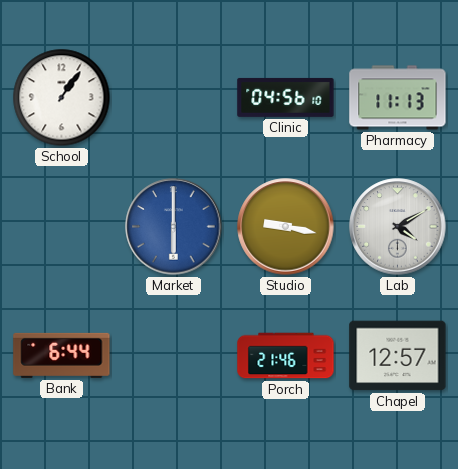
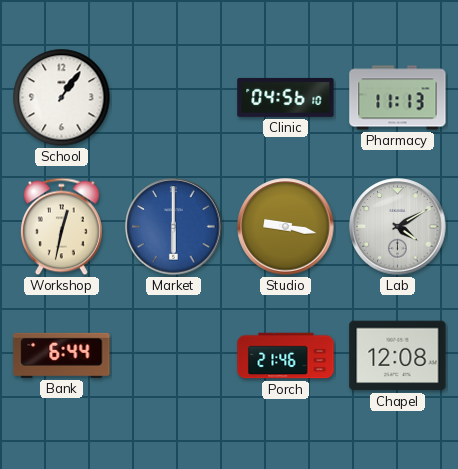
Workshop: none -> 12:32
Chapel: 12:57 -> 12:08
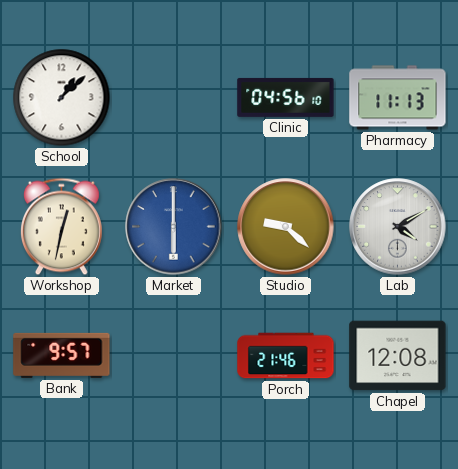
School: 1:06 -> 1:08
Studio: 9:17 -> 9:22
Bank: 6:44 -> 9:57
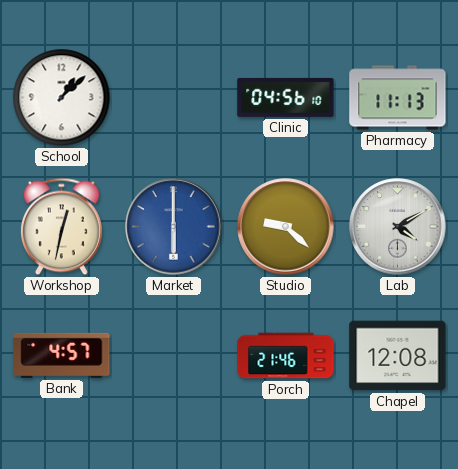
Bank: 9:57 -> 4:57
